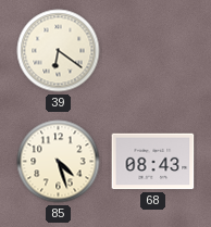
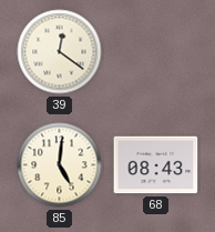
39: 6:21 -> 12:21
85: 4:27 -> 5:01
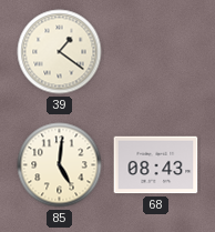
39: 12:21 -> 1:21
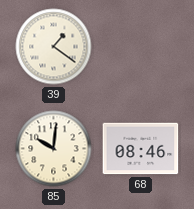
85: 5:01 -> 10:01
68: 08:43 -> 08:46
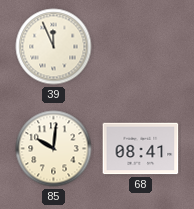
39: 1:21 -> 11:56
68: 08:46 -> 08:41
